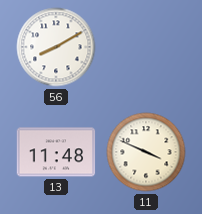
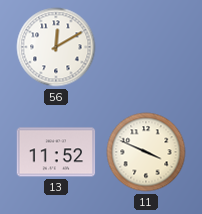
56: 8:10 -> 12:10
13: 11:48 -> 11:52
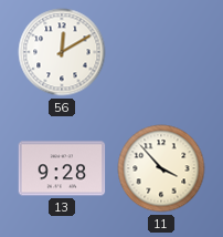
13: 11:52 -> 9:28
11: 3:49 -> 3:53
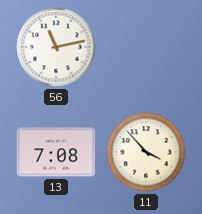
56: 12:10 -> 11:13
13: 9:28 -> 7:08
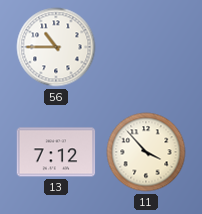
56: 11:13 -> 10:45
13: 7:08 -> 7:12
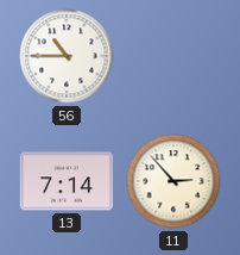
13: 7:12 -> 7:14
11: 3:53 -> 2:53
